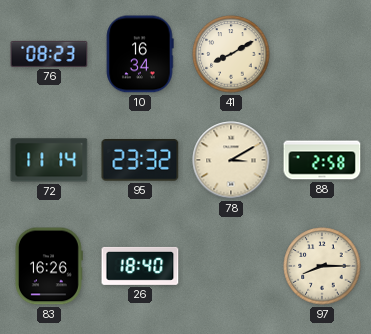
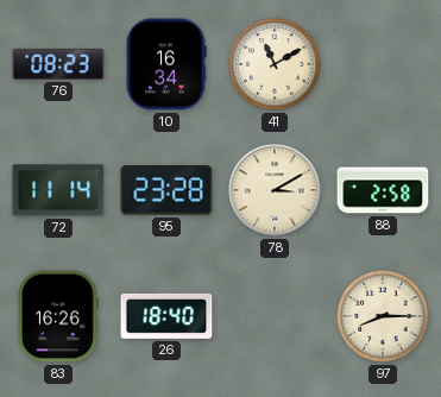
41: 8:10 -> 11:10
95: 23:32 -> 23:28
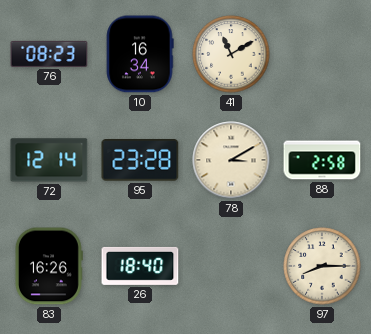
72: 11:14 -> 12:14
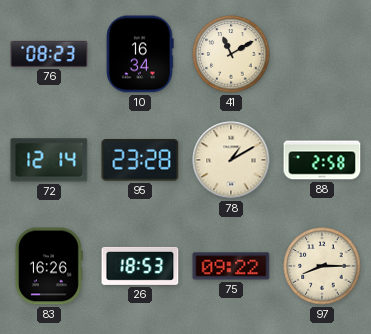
78: 3:10 -> 1:10
26: 18:40 -> 18:53
75: none -> 09:22
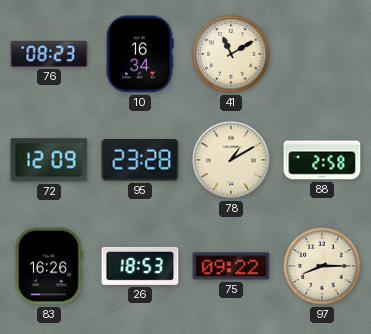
72: 12:14 -> 12:09
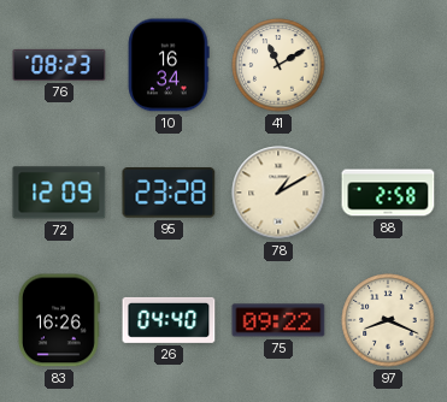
26: 18:53 -> 04:40
97: 8:15 -> 8:19
